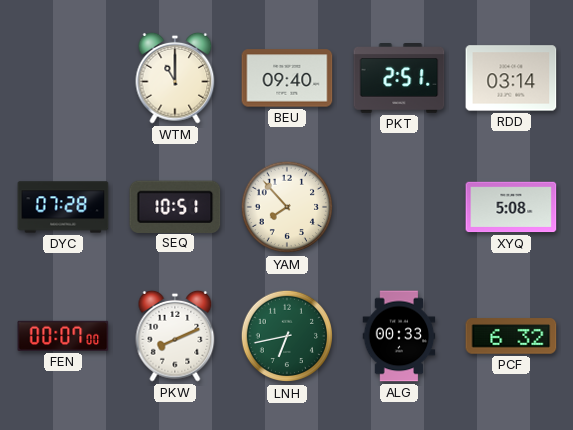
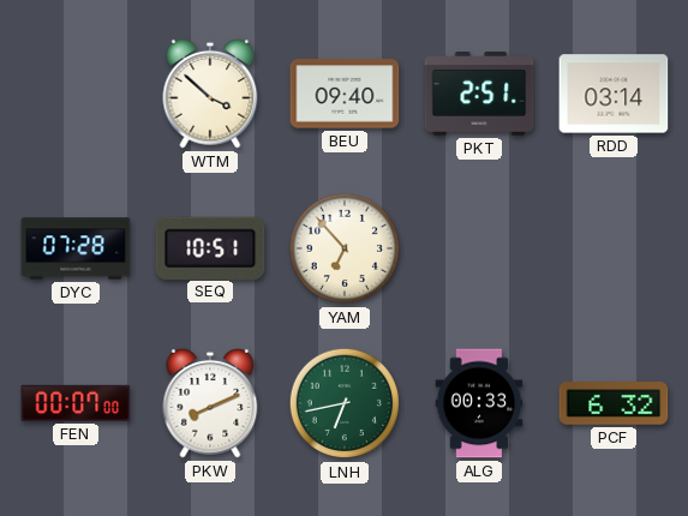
WTM: 11:00 -> 3:52
YAM: 7:53 -> 6:53
XYQ: 5:08 -> none
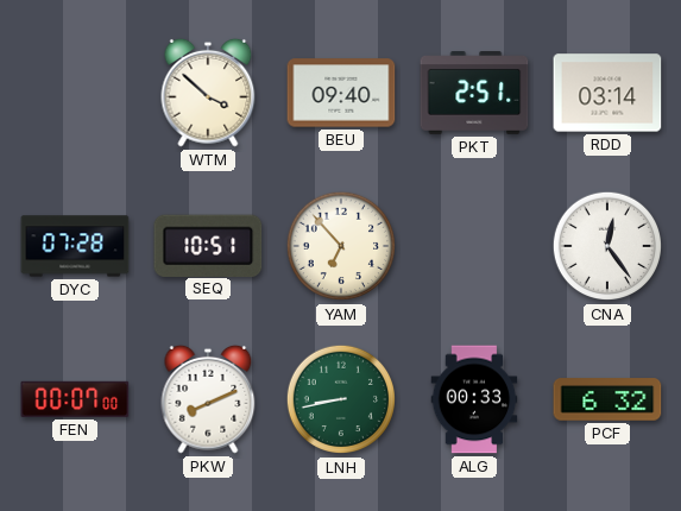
CNA: none -> 12:24
LNH: 6:43 -> 8:43
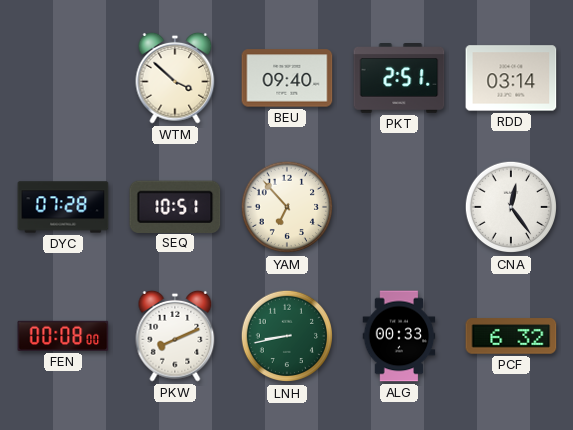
FEN: 00:07 -> 00:08
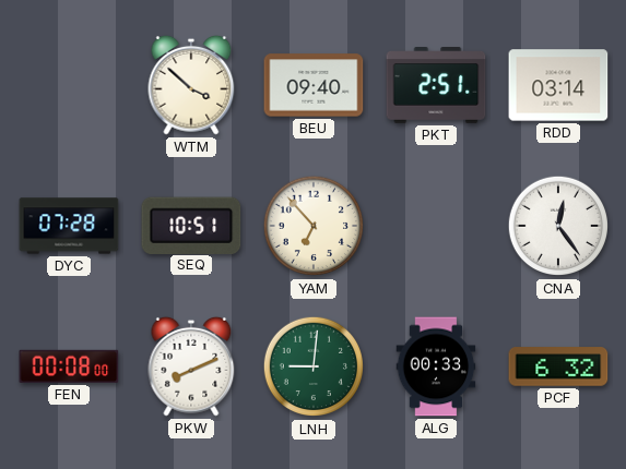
LNH: 8:43 -> 9:01
